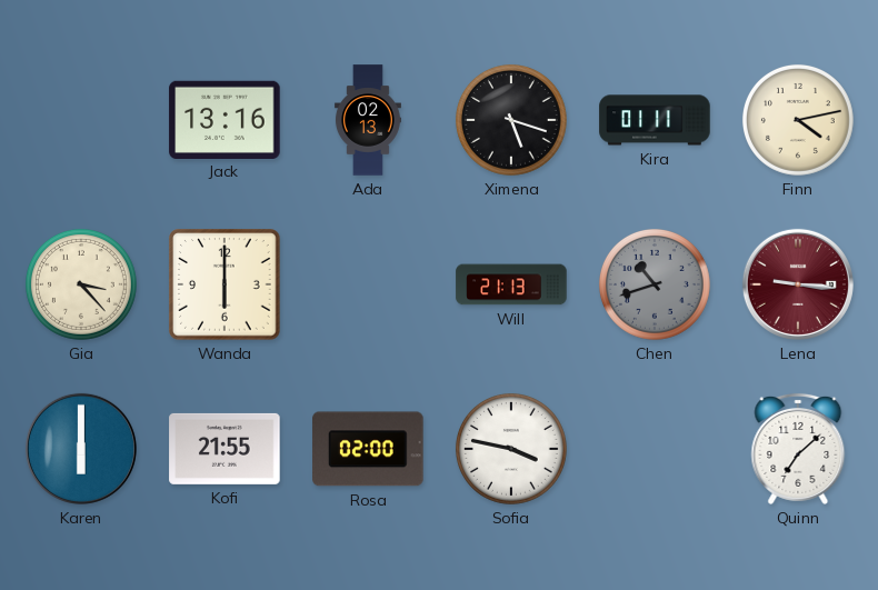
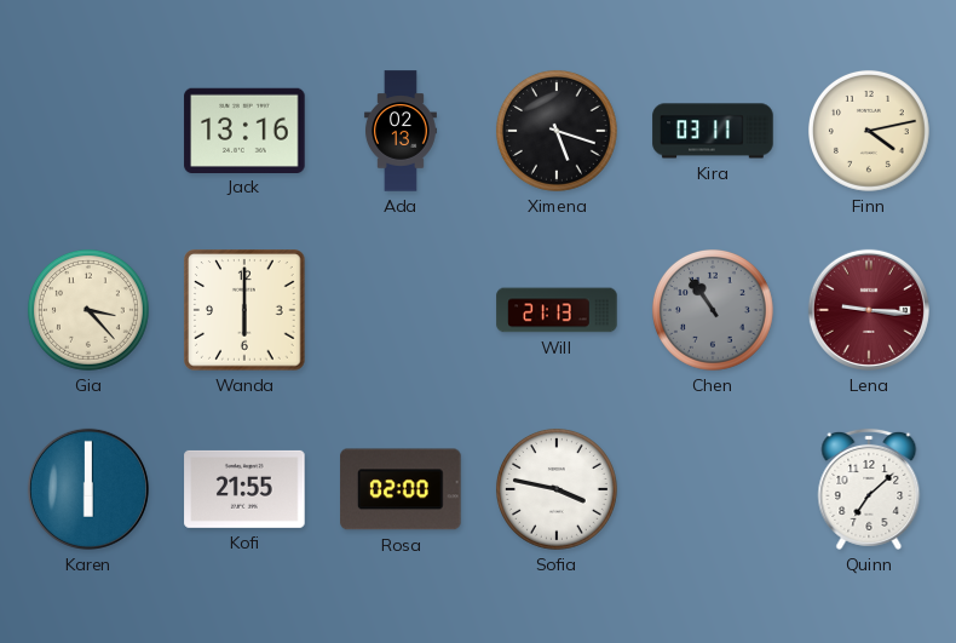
Kira: 01:11 -> 03:11
Chen: 10:42 -> 10:54
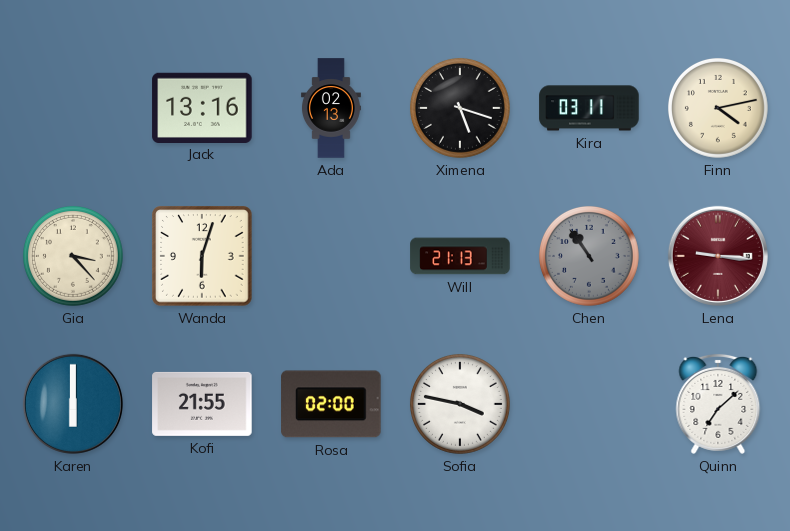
Wanda: 6:00 -> 6:03
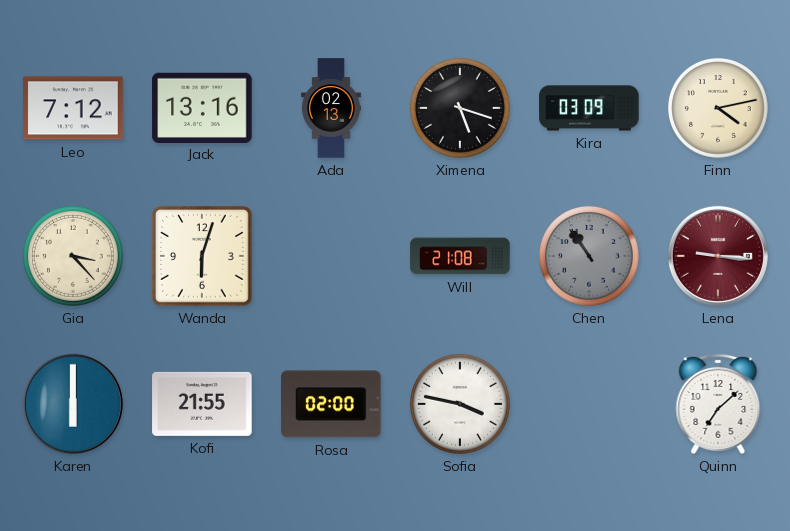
Leo: none -> 7:12
Kira: 03:11 -> 03:09
Will: 21:13 -> 21:08
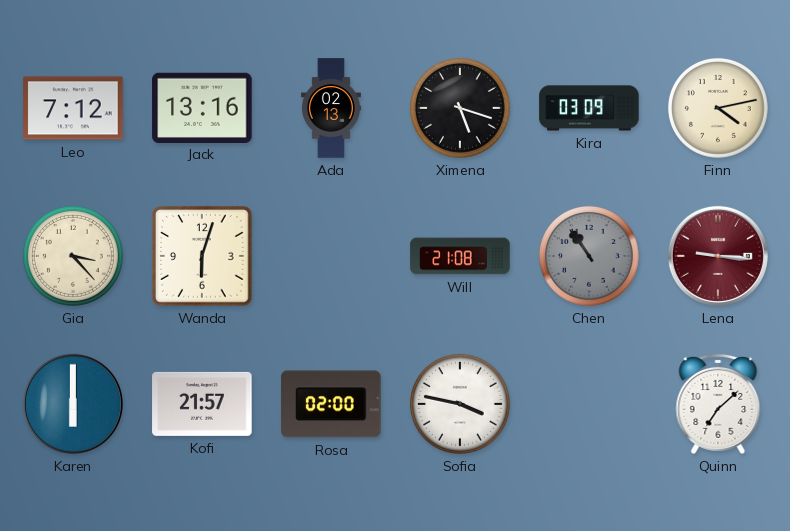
Kofi: 21:55 -> 21:57
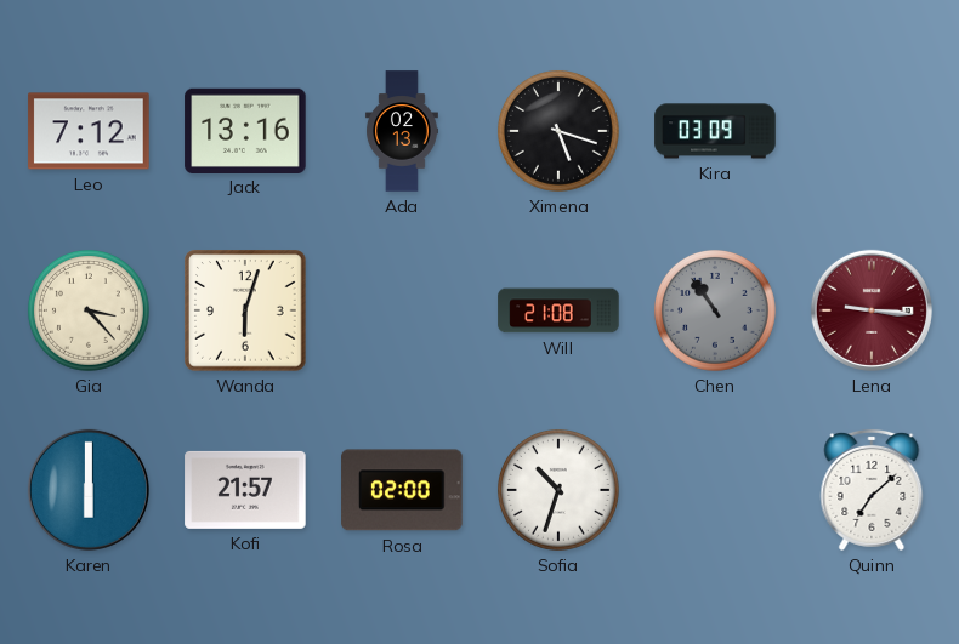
Finn: 4:13 -> none
Sofia: 3:47 -> 10:33
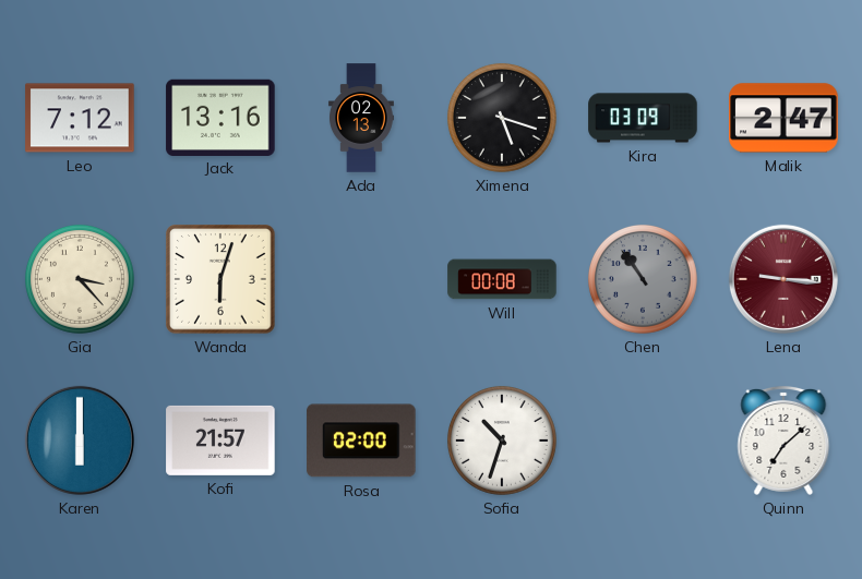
Malik: none -> 2:47
Will: 21:08 -> 00:08
